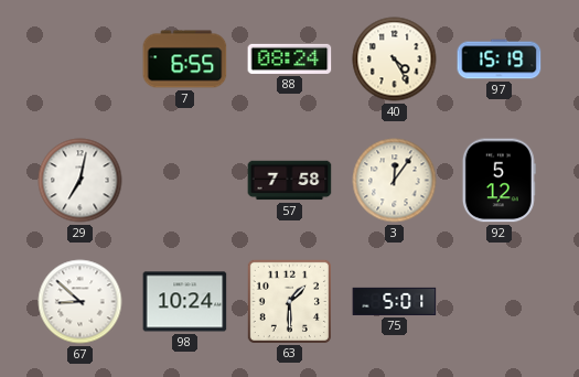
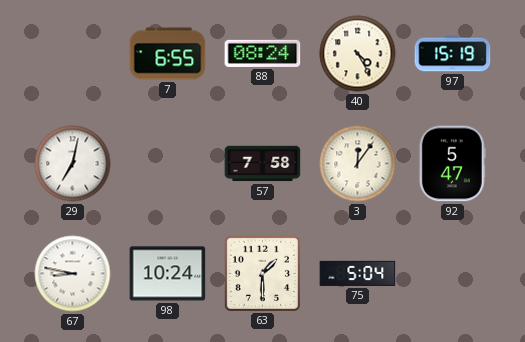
92: 5:12 -> 5:47
67: 8:52 -> 8:47
75: 5:01 -> 5:04
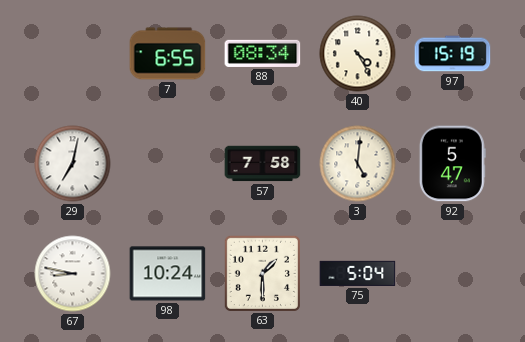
88: 08:24 -> 08:34
3: 12:06 -> 5:01
